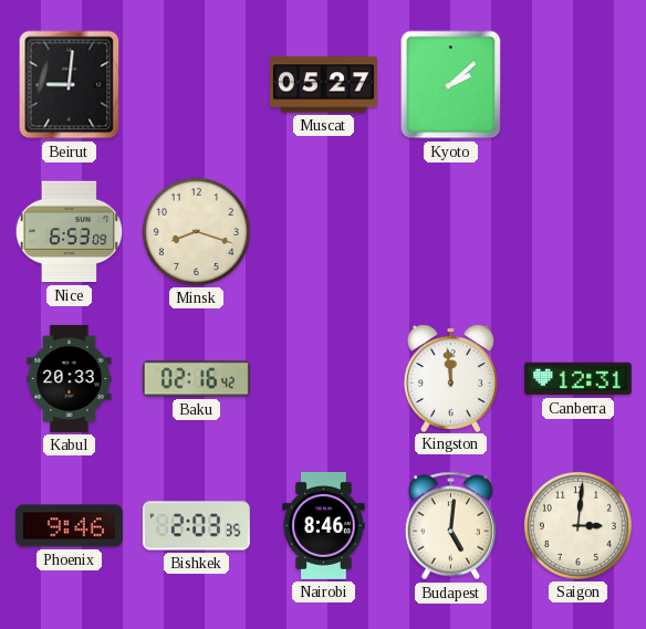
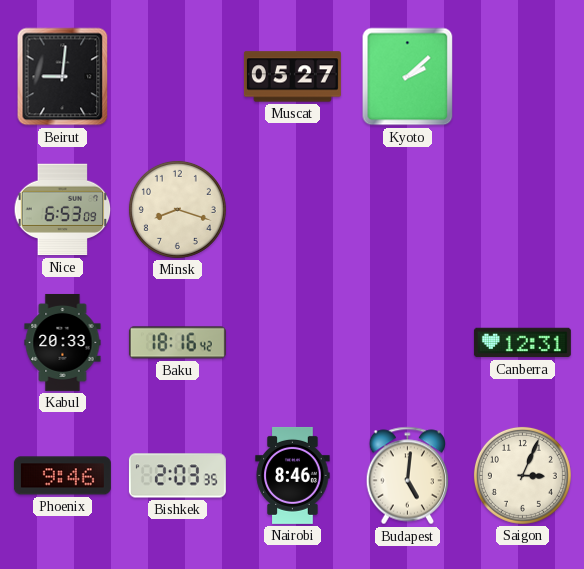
Baku: 02:16 -> 18:16
Kingston: 11:59 -> none
Saigon: 3:01 -> 3:04
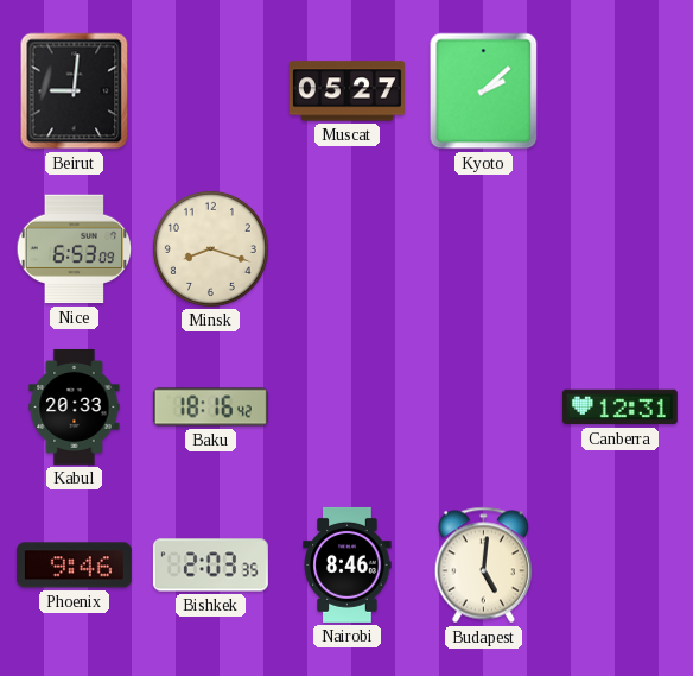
Saigon: 3:04 -> none
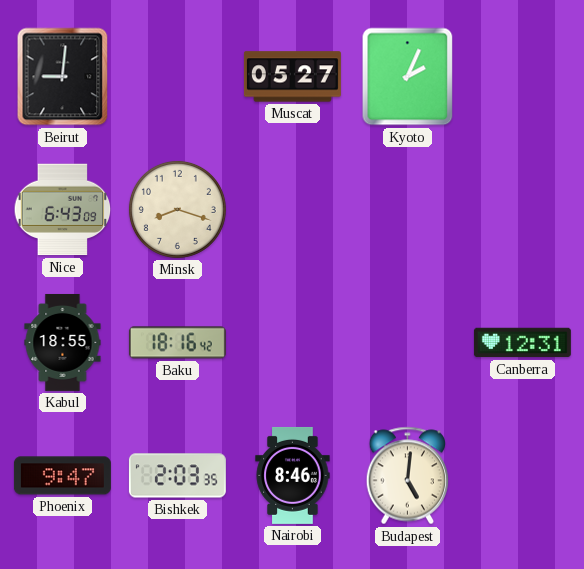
Kyoto: 2:08 -> 2:04
Nice: 6:53 -> 6:43
Kabul: 20:33 -> 18:55
Phoenix: 9:46 -> 9:47
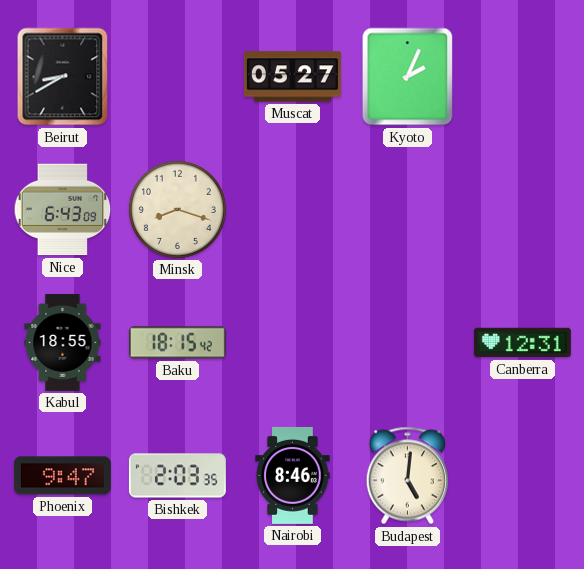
Beirut: 9:01 -> 8:40
Baku: 18:16 -> 18:15
